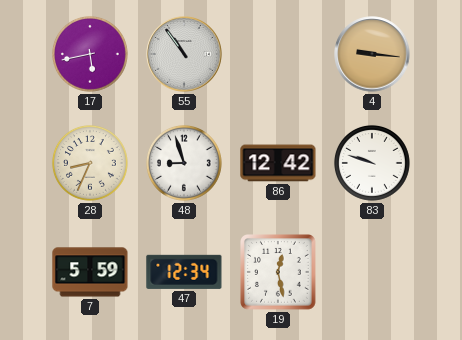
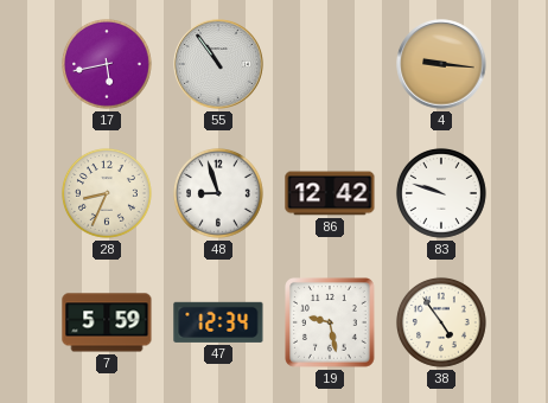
19: 12:28 -> 9:28
38: none -> 4:54
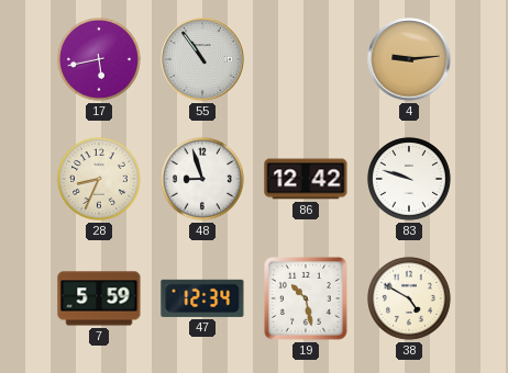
4: 9:16 -> 9:14
19: 9:28 -> 10:28
38: 4:54 -> 4:50
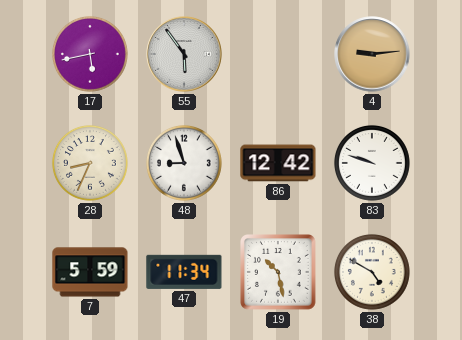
55: 10:54 -> 5:54
47: 12:34 -> 11:34
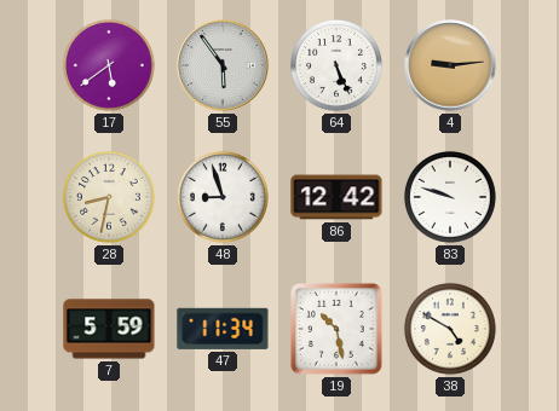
17: 5:43 -> 5:39
64: none -> 5:26
28: 8:34 -> 8:32
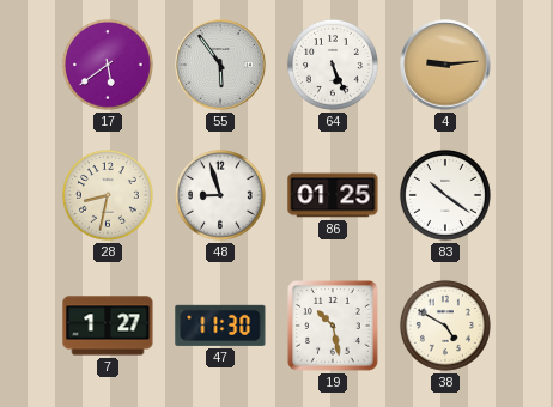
86: 12:42 -> 01:25
83: 9:48 -> 10:21
7: 5:59 -> 1:27
47: 11:34 -> 11:30
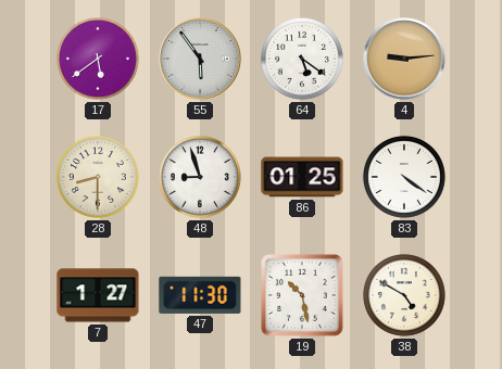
64: 5:26 -> 5:21
28: 8:32 -> 8:30
83: 10:21 -> 4:21
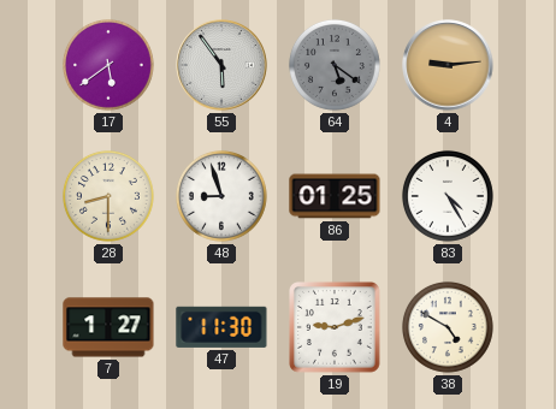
64 dial: white -> grey
83: 4:21 -> 4:25
19: 10:28 -> 9:12
